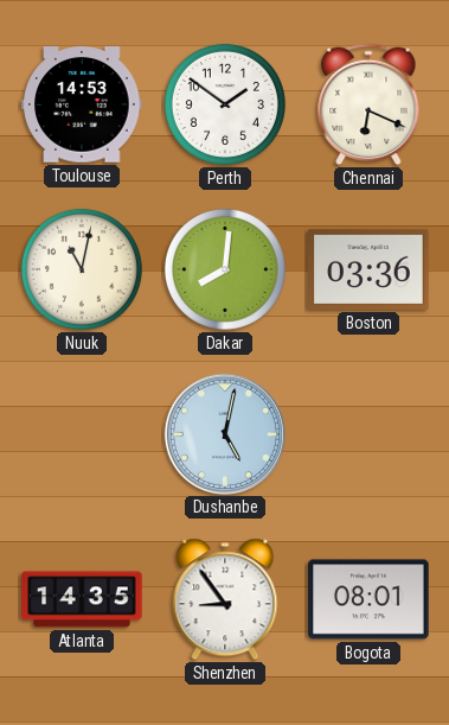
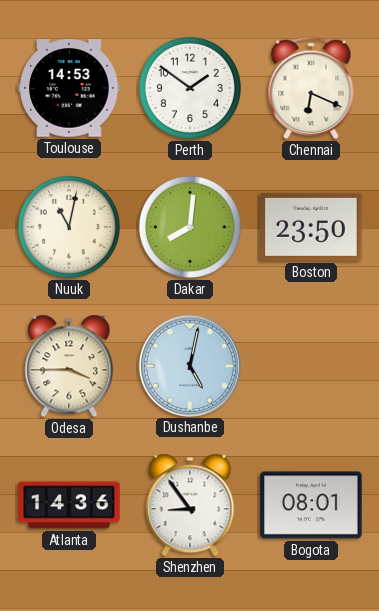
Boston: 03:36 -> 23:50
Odesa: none -> 3:45
Atlanta: 14:35 -> 14:36
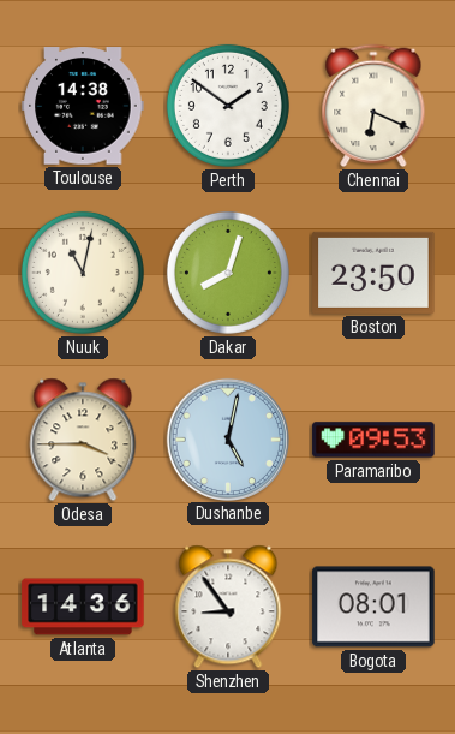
Toulouse: 14:53 -> 14:38
Dakar: 8:01 -> 8:03
Paramaribo: none -> 09:53
